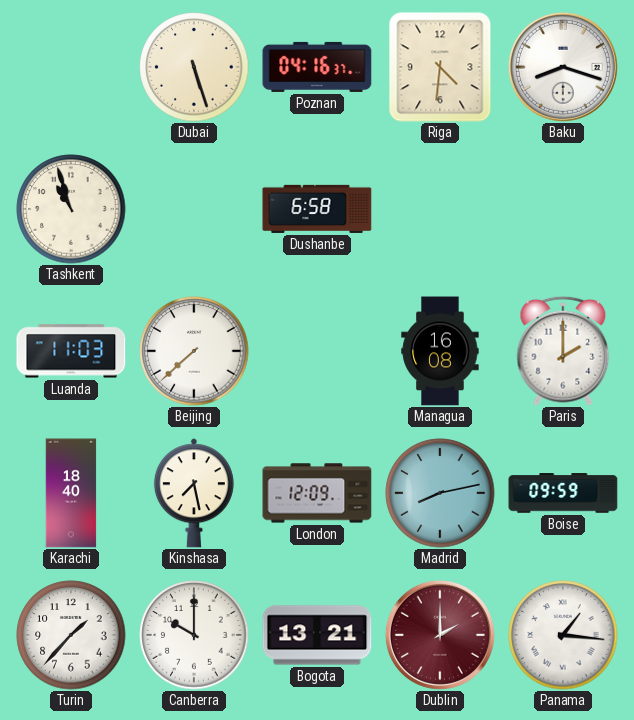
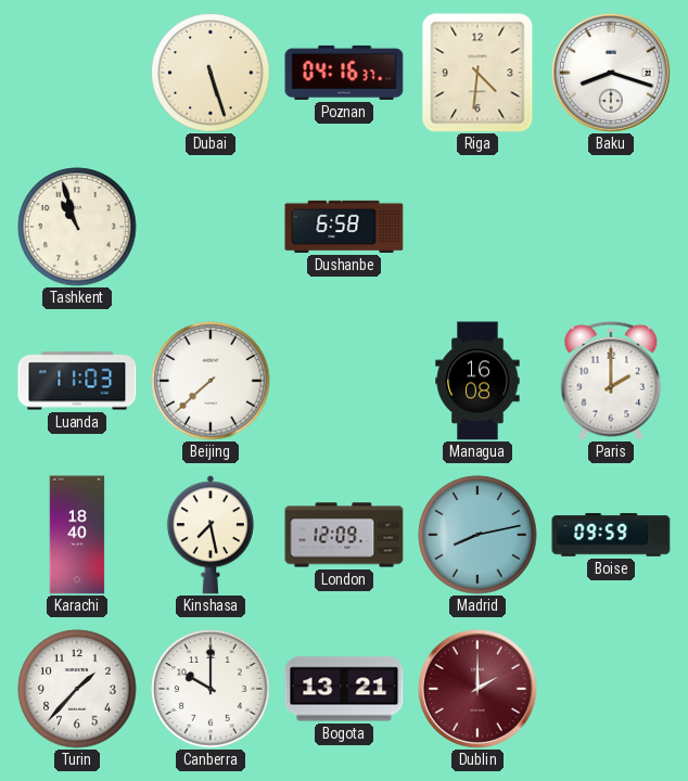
Panama: 1:16 -> none
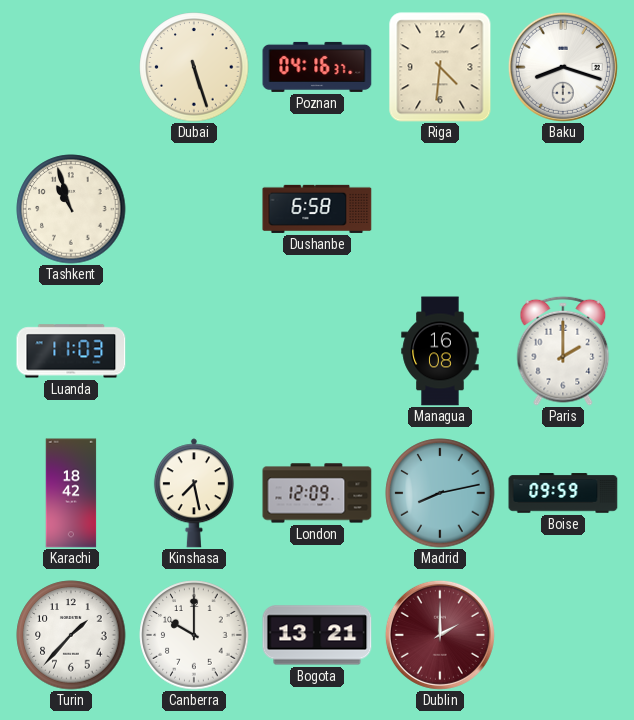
Beijing: 7:38 -> none
Karachi: 18:40 -> 18:42
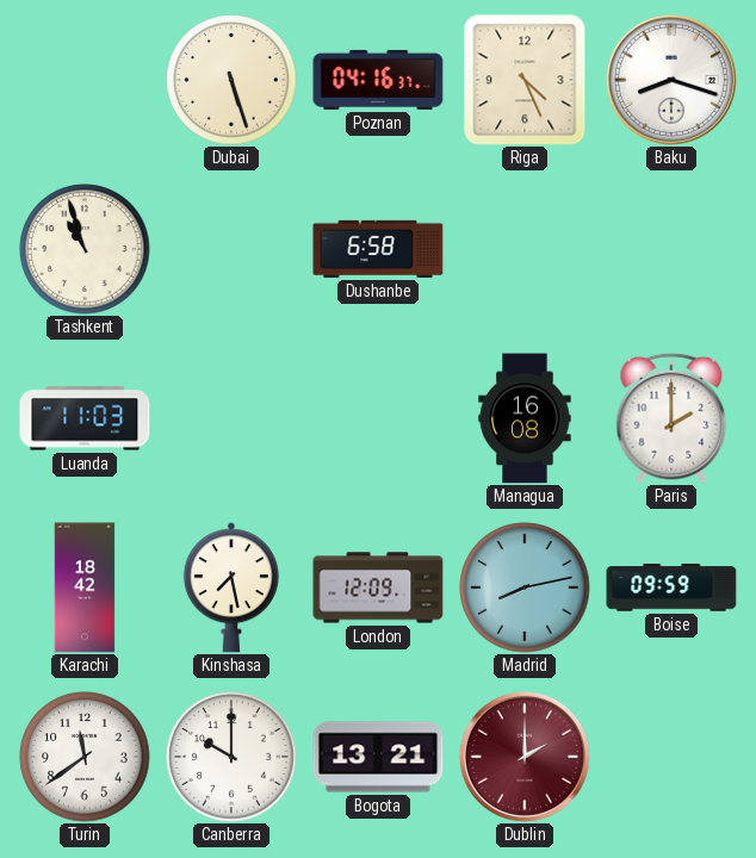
Riga: 4:31 -> 4:26
Turin: 1:37 -> 11:39
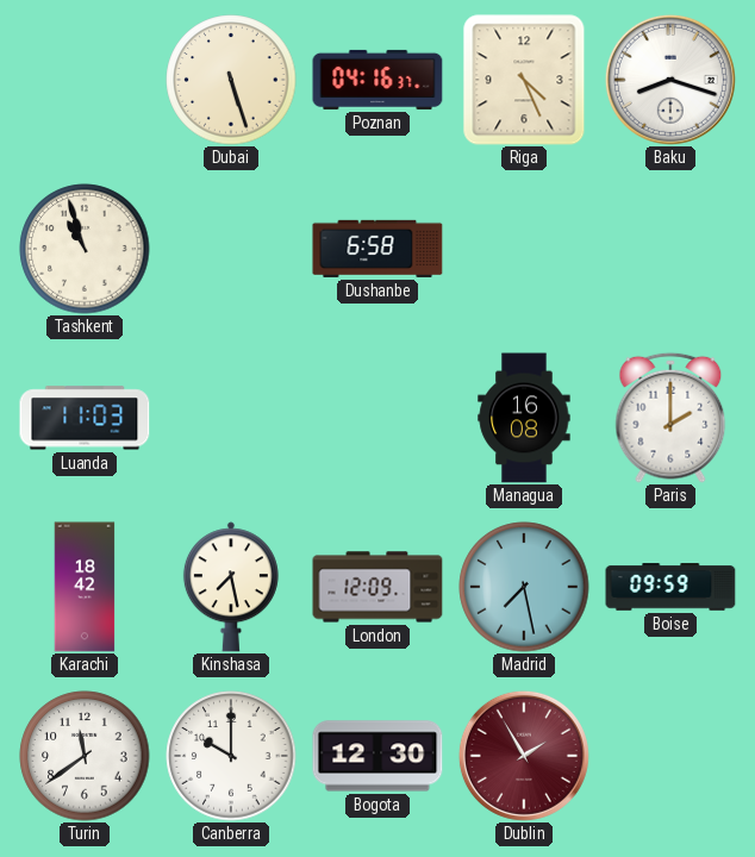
Madrid: 8:13 -> 7:28
Bogota: 13:21 -> 12:30
Dublin: 2:00 -> 1:55
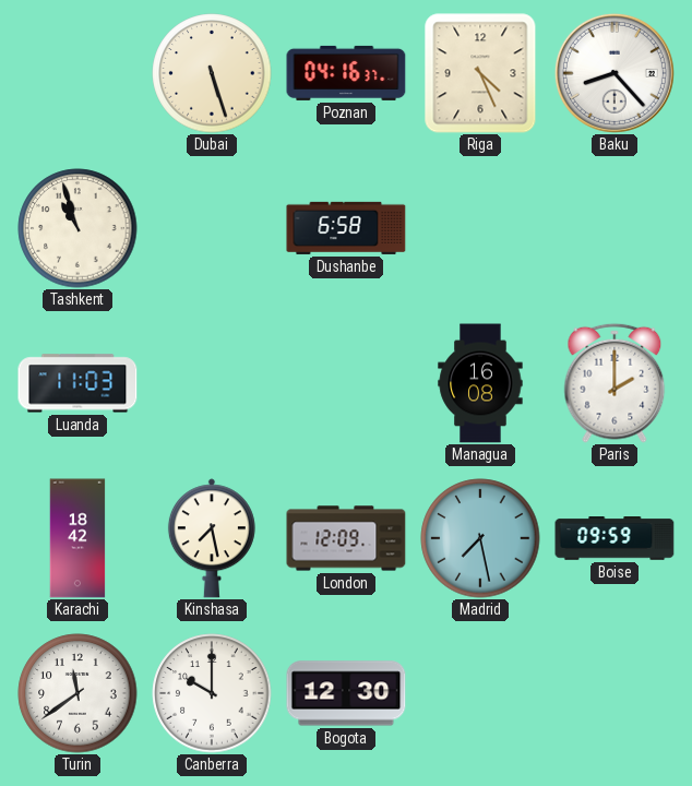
Baku: 8:18 -> 8:23
Dublin: 1:55 -> none
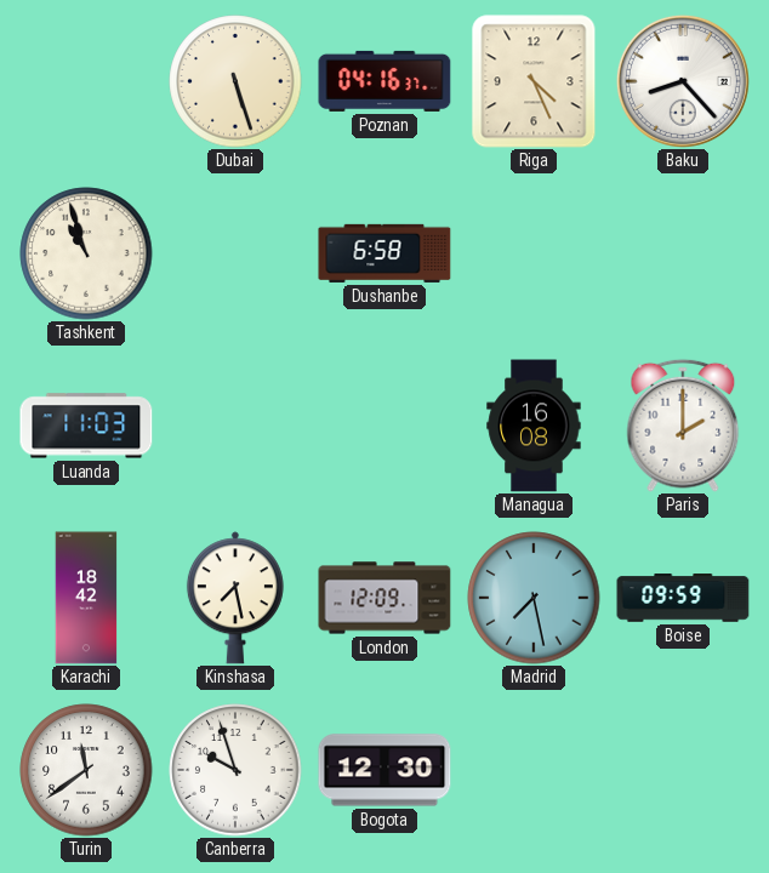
Canberra: 10:00 -> 9:57
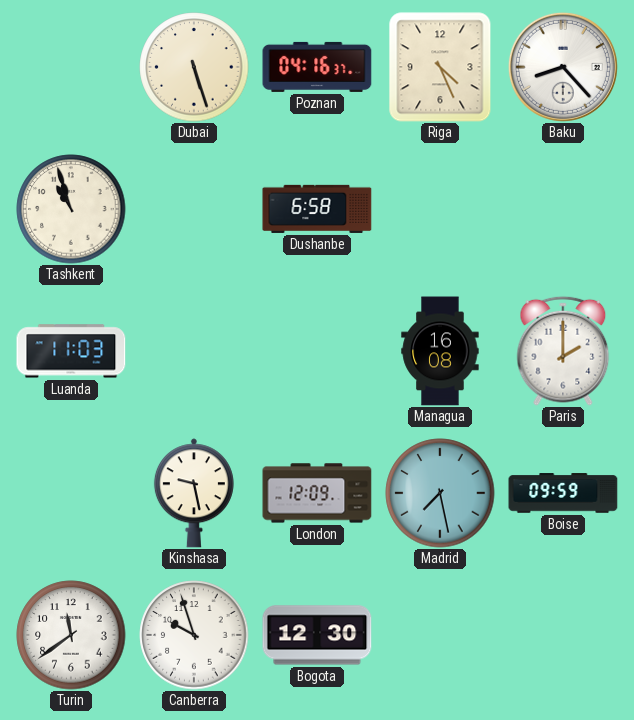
Karachi: 18:42 -> none
Kinshasa: 7:28 -> 9:28
